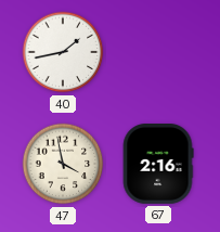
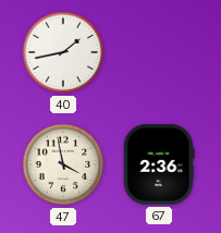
67: 2:16 -> 2:36
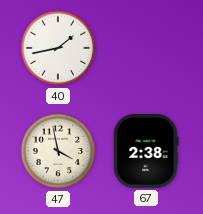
67: 2:36 -> 2:38
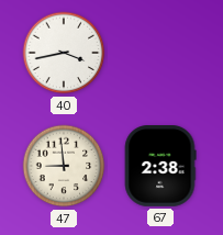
40: 1:43 -> 3:43
47: 3:58 -> 8:59
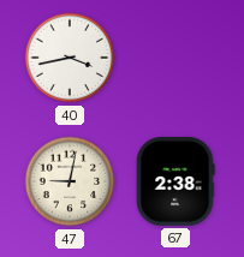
47: 8:59 -> 9:02
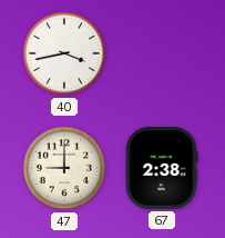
47: 9:02 -> 9:00
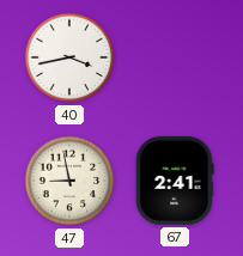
47: 9:00 -> 8:58
67: 2:38 -> 2:41
